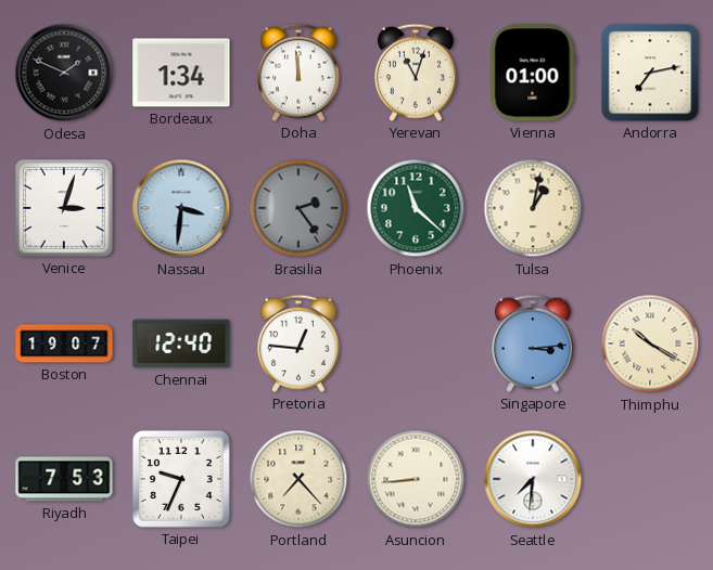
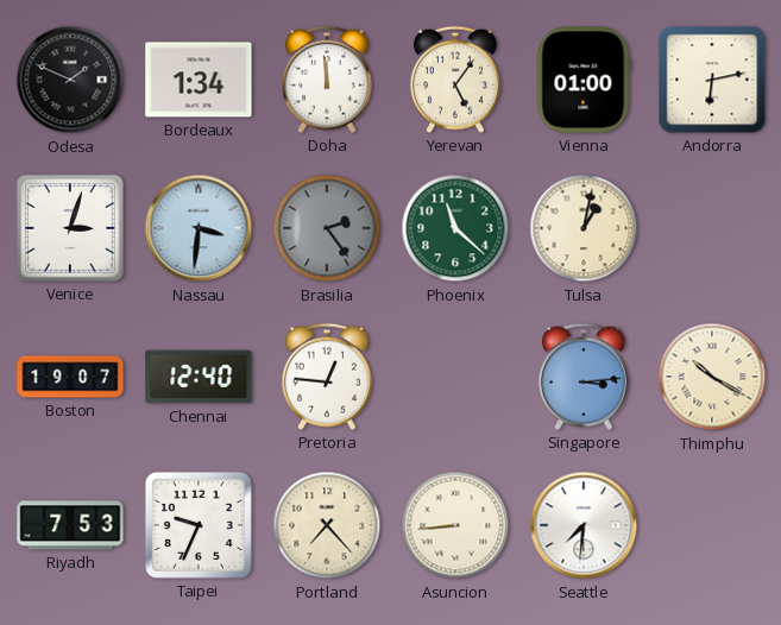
Yerevan: 11:03 -> 5:06
Andorra: 7:13 -> 6:13
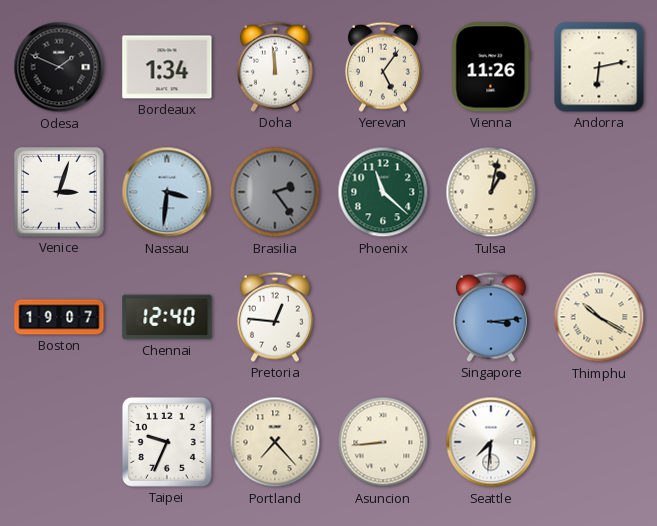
Vienna: 01:00 -> 11:26
Riyadh: 7:53 -> none
